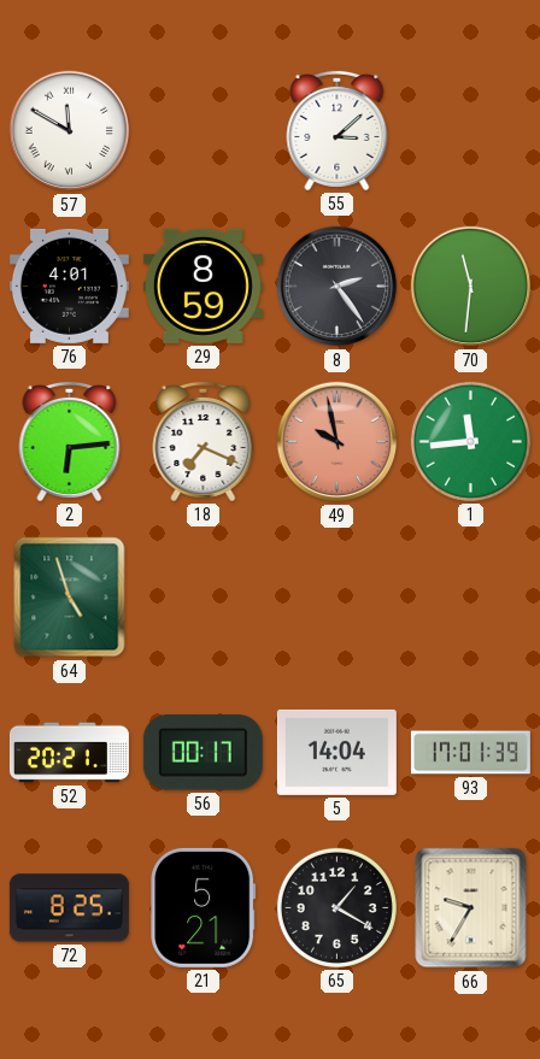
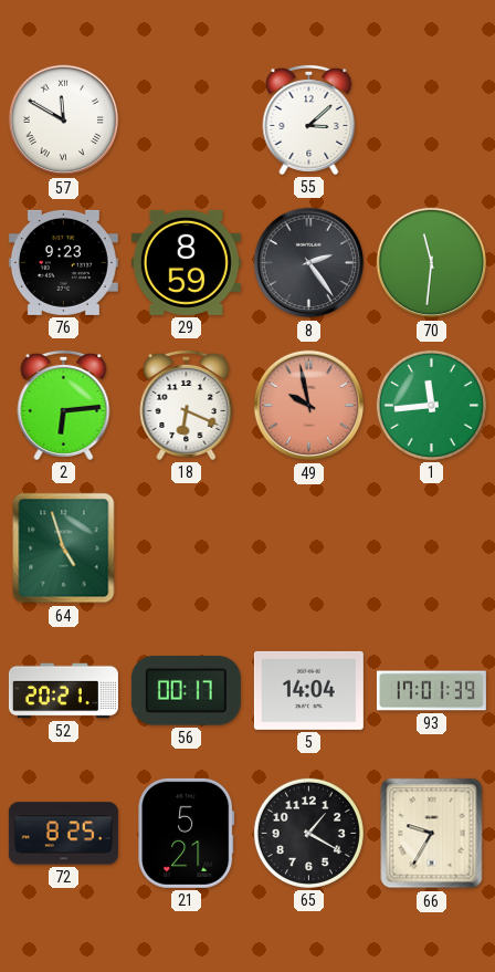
76: 4:01 -> 9:23
18: 7:19 -> 6:19
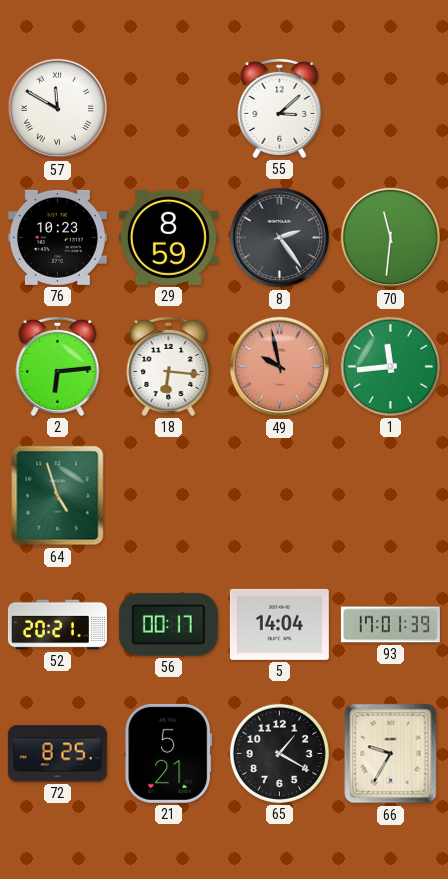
76: 9:23 -> 10:23
18: 6:19 -> 6:16
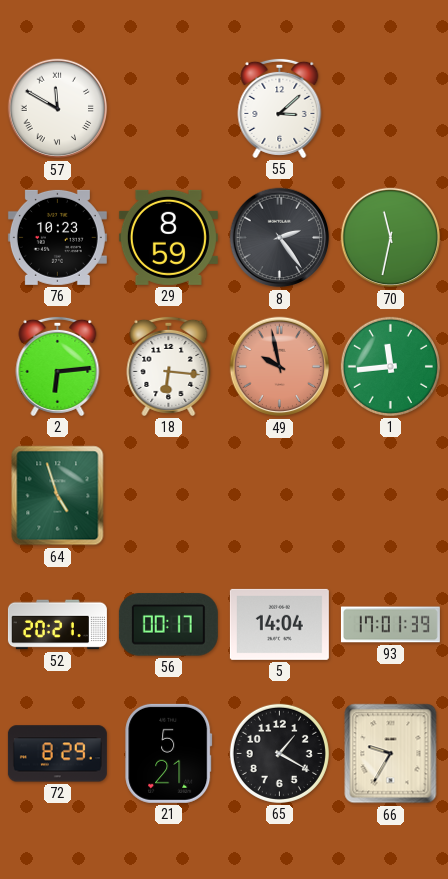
70: 11:31 -> 11:32
72: 8:25 -> 8:29
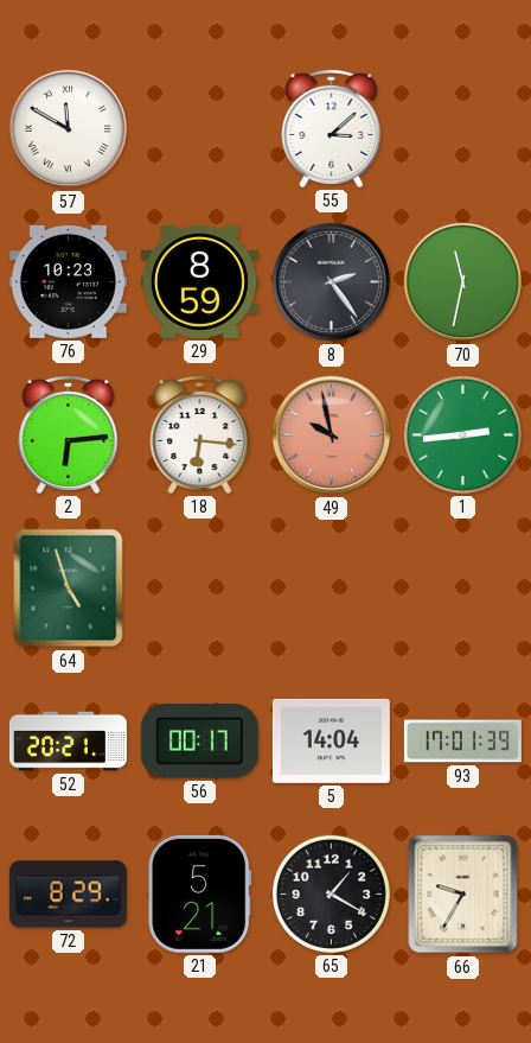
1: 11:44 -> 2:44
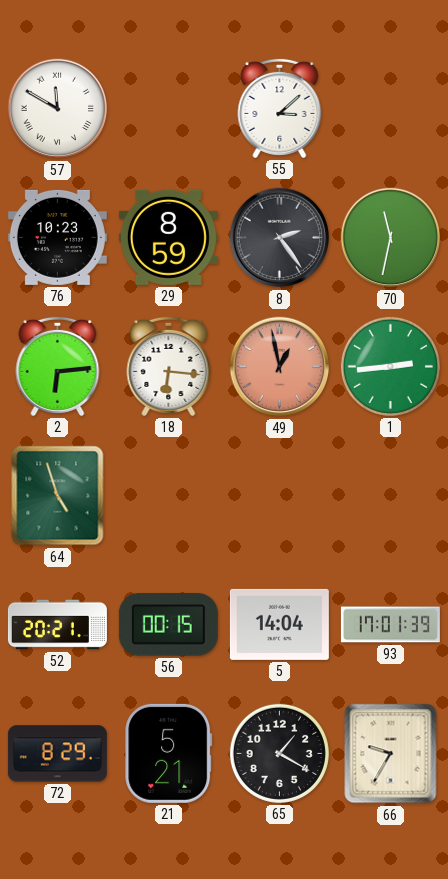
49: 9:58 -> 12:58
56: 00:17 -> 00:15
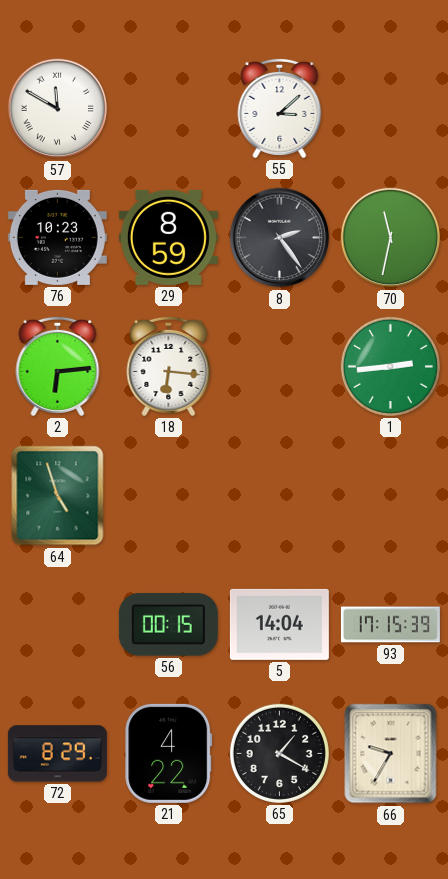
49: 12:58 -> none
52: 20:21 -> none
93: 17:01 -> 17:15
21: 5:21 -> 4:22
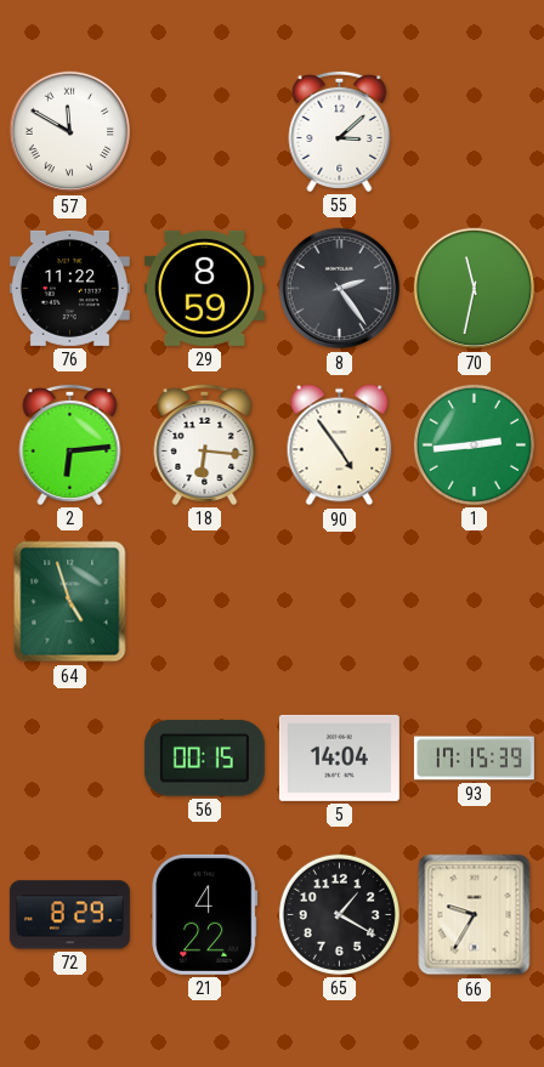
76: 10:23 -> 11:22
90: none -> 4:54
